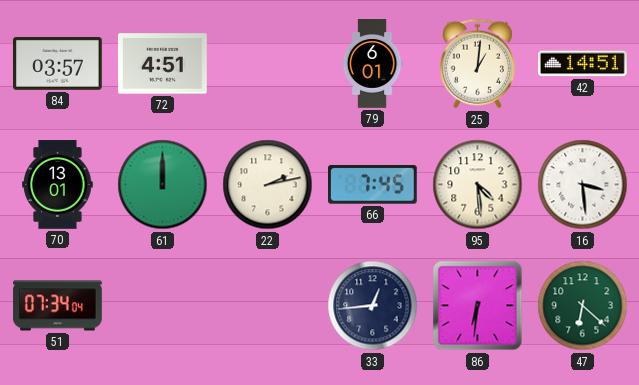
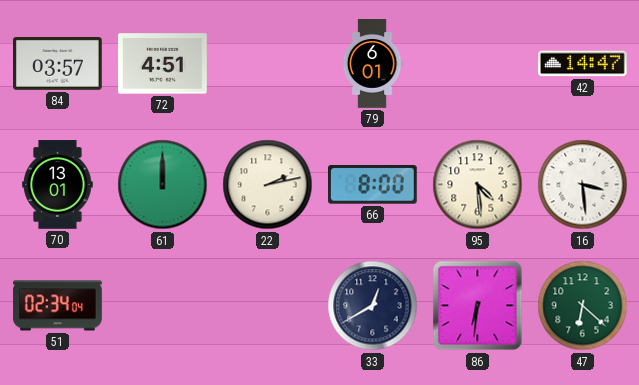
25: 1:01 -> none
42: 14:51 -> 14:47
66: 7:45 -> 8:00
51: 07:34 -> 02:34
33: 12:44 -> 12:40
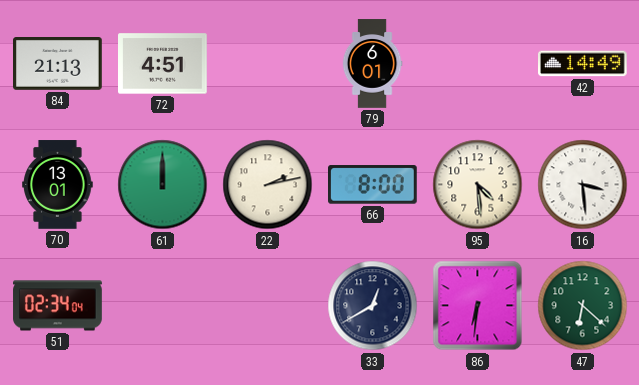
84: 03:57 -> 21:13
42: 14:47 -> 14:49
